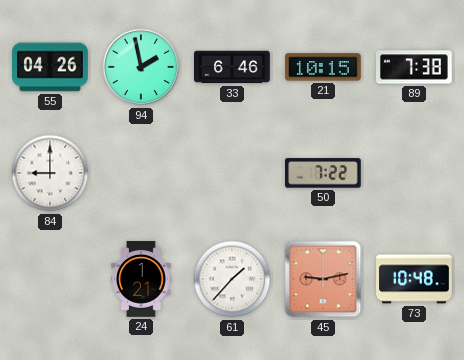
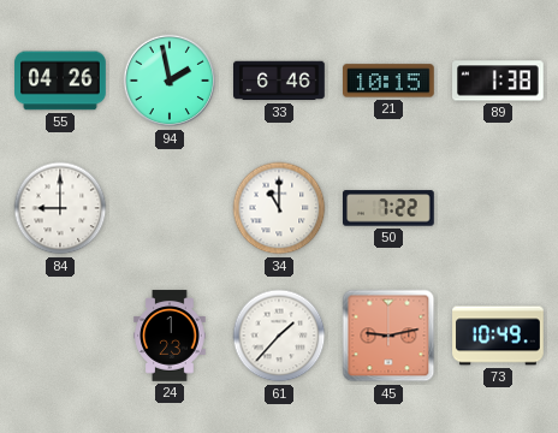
89: 7:38 -> 1:38
34: none -> 11:00
24: 1:21 -> 1:23
73: 10:48 -> 10:49
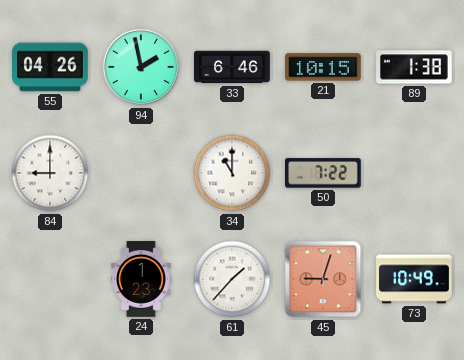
45: 9:13 -> 9:03
